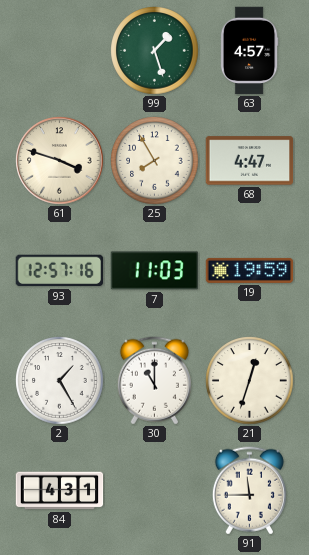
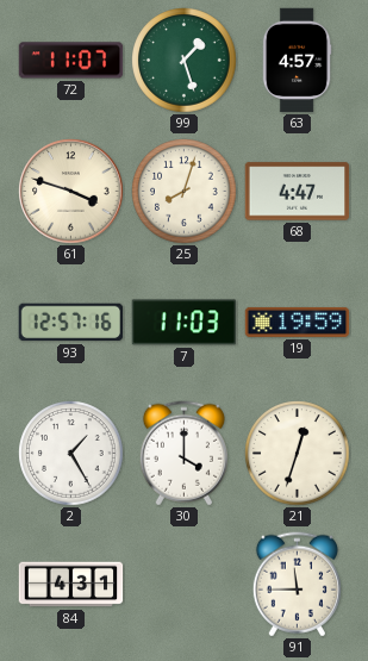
72: none -> 11:07
25: 7:55 -> 8:03
30: 11:00 -> 4:00
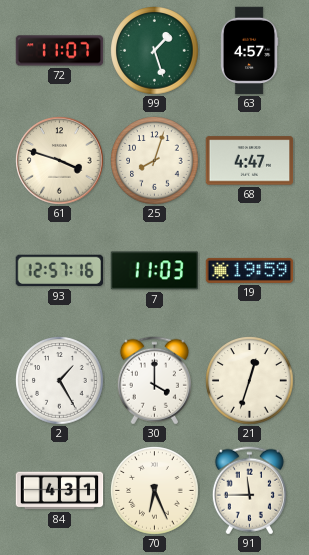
70: none -> 6:26
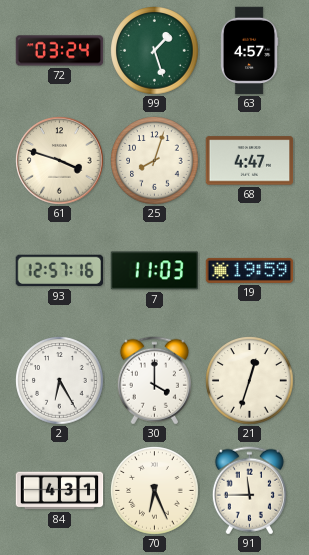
72: 11:07 -> 03:24
2: 1:25 -> 6:25
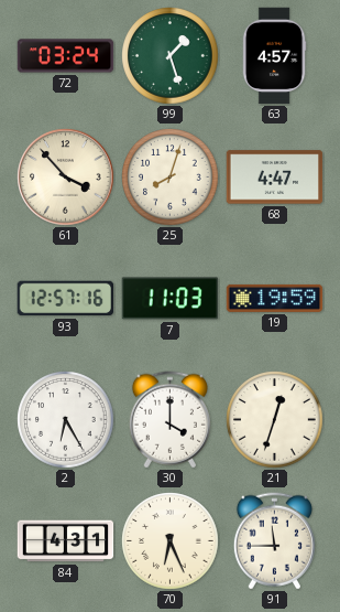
61: 3:48 -> 3:53
